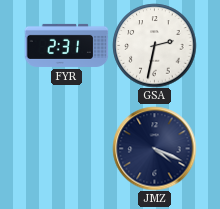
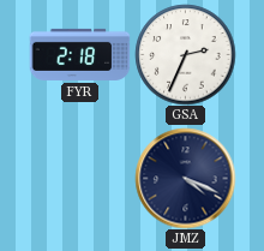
FYR: 2:31 -> 2:18
GSA: 2:32 -> 2:34
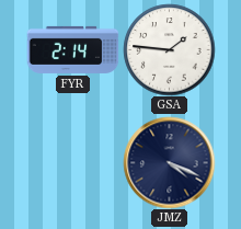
FYR: 2:18 -> 2:14
GSA: 2:34 -> 1:46
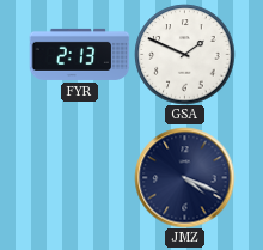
FYR: 2:14 -> 2:13
GSA: 1:46 -> 1:49
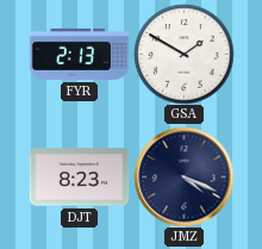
GSA: 1:49 -> 1:50
DJT: none -> 8:23
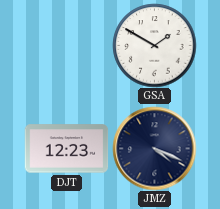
FYR: 2:13 -> none
DJT: 8:23 -> 12:23
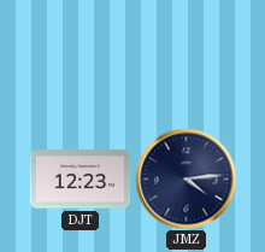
GSA: 1:50 -> none
JMZ: 4:19 -> 4:14
